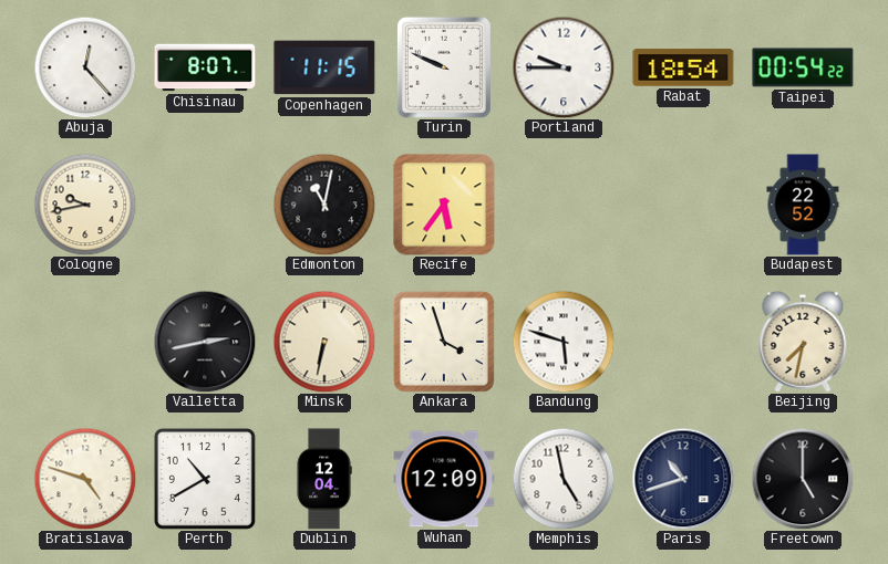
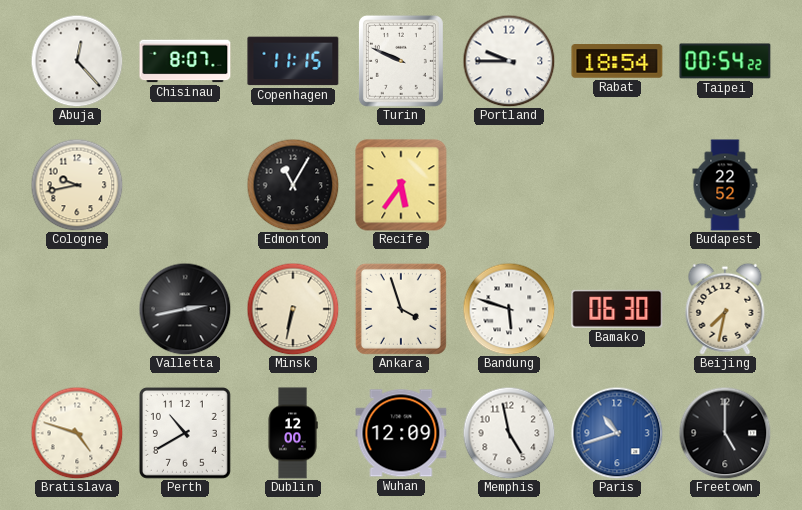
Edmonton: 11:02 -> 11:05
Bamako: none -> 06:30
Dublin: 12:04 -> 12:00
Paris dial: navy -> blue
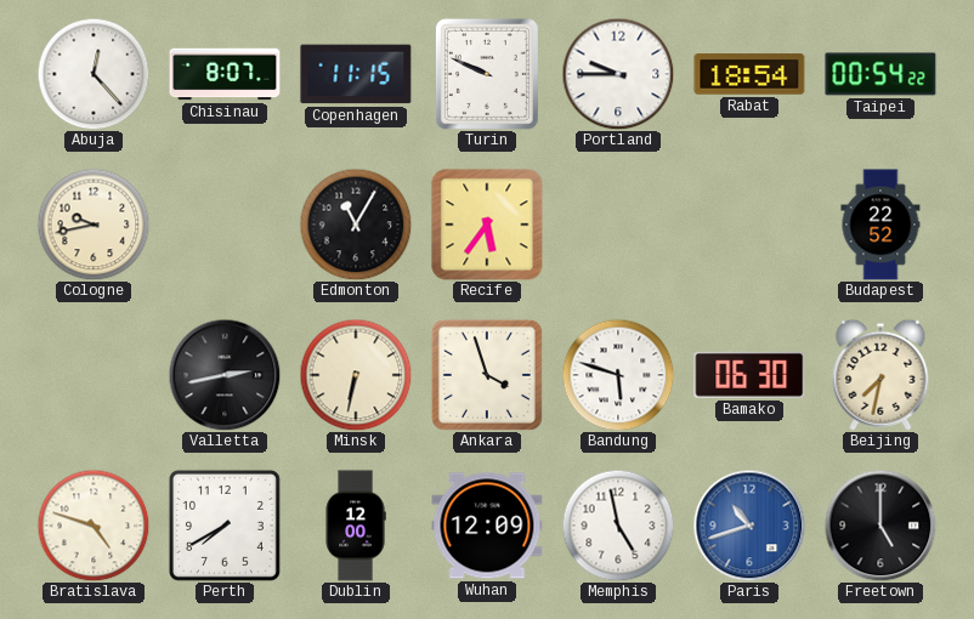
Perth: 10:40 -> 7:40
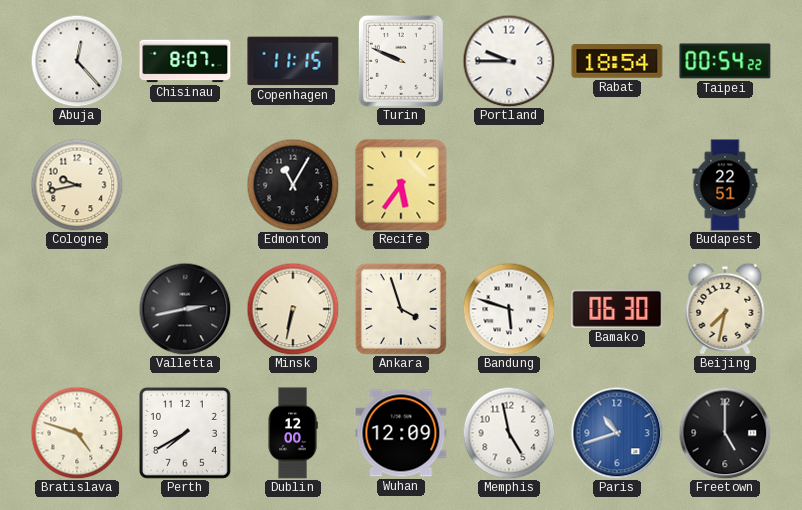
Budapest: 22:52 -> 22:51
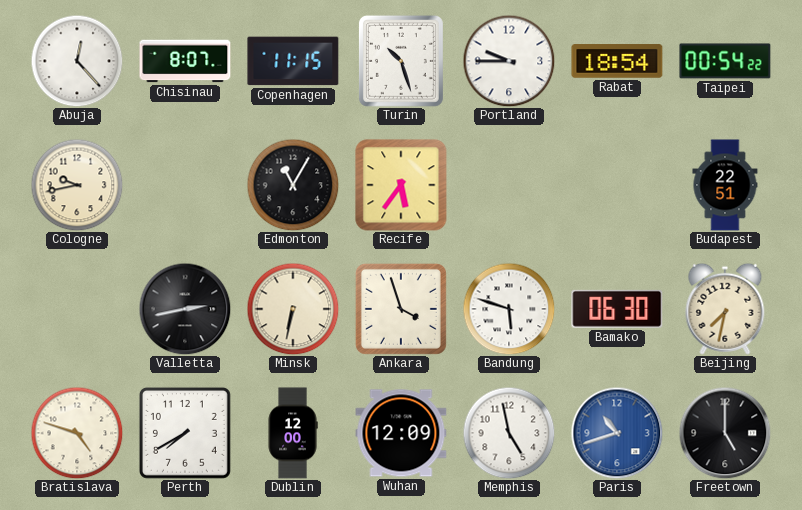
Turin: 9:49 -> 10:27
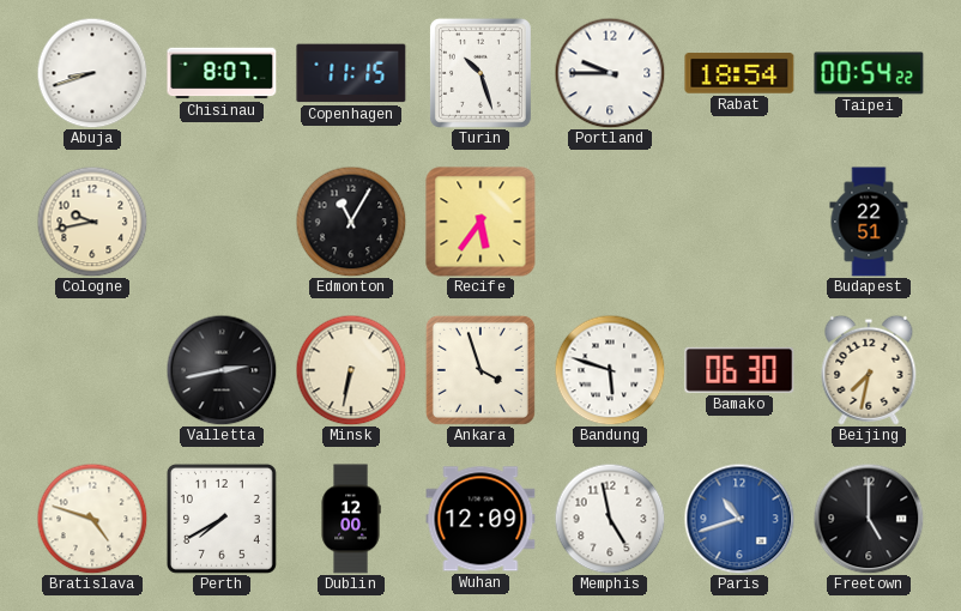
Abuja: 12:23 -> 8:42
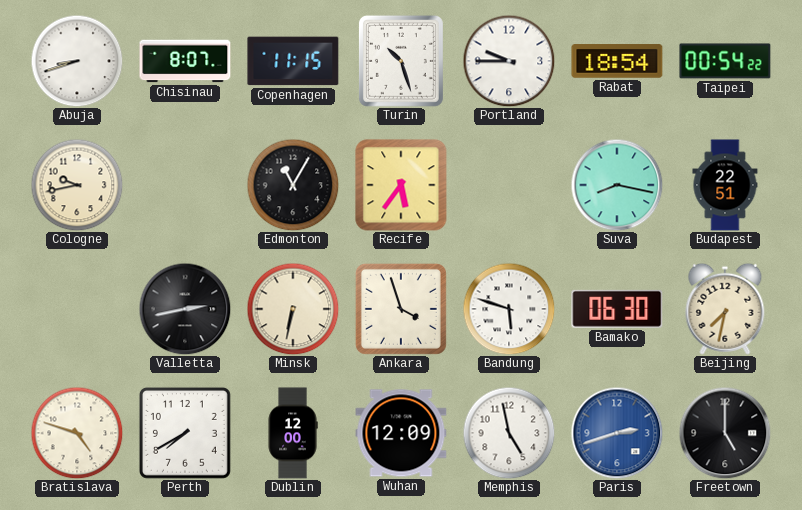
Suva: none -> 8:17
Paris: 10:42 -> 2:42
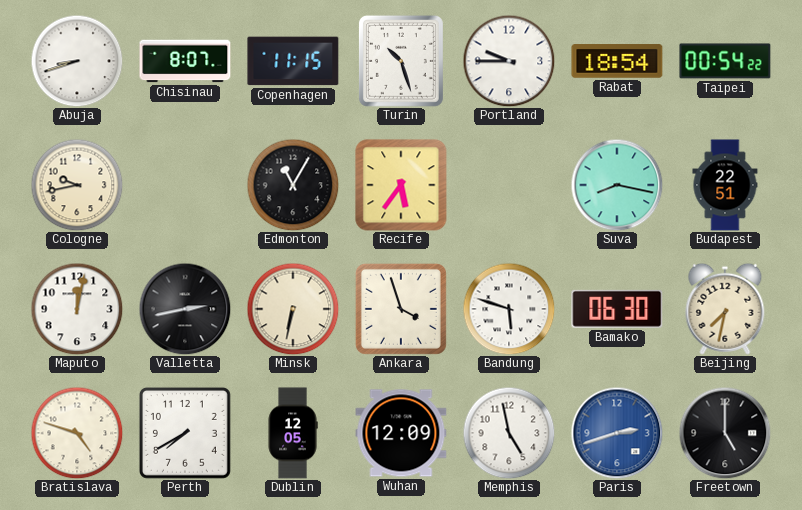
Maputo: none -> 12:02
Dublin: 12:00 -> 12:05
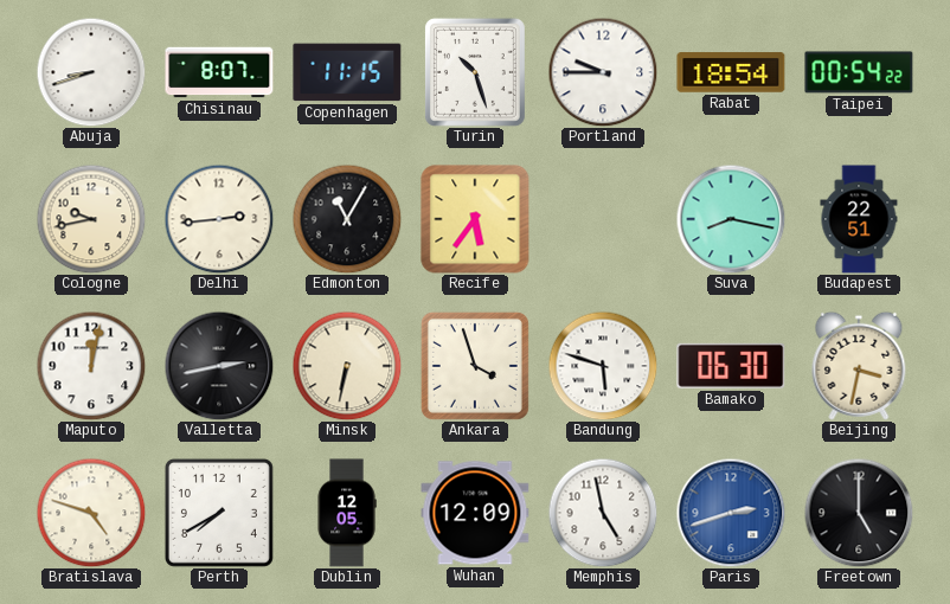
Delhi: none -> 2:44
Beijing: 7:32 -> 3:32
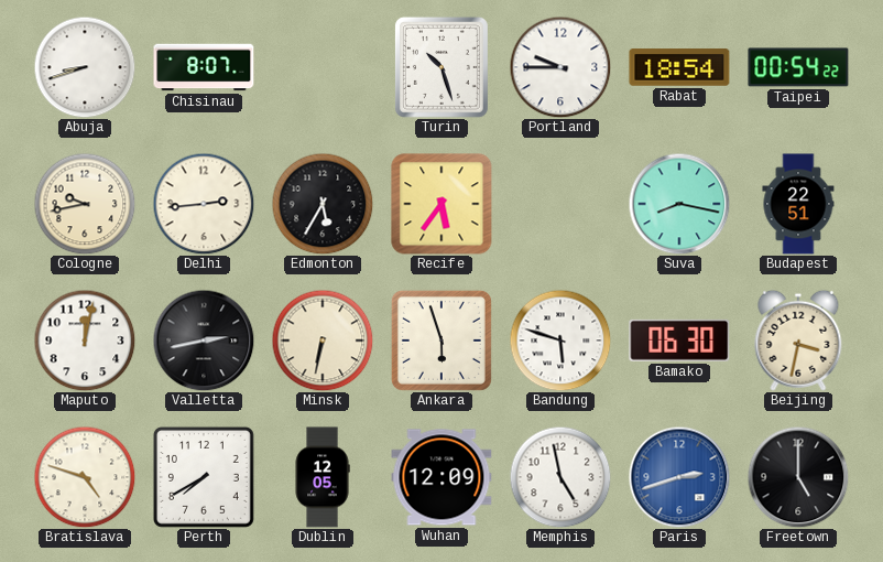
Copenhagen: 11:15 -> none
Edmonton: 11:05 -> 5:35
Ankara: 3:57 -> 5:57
